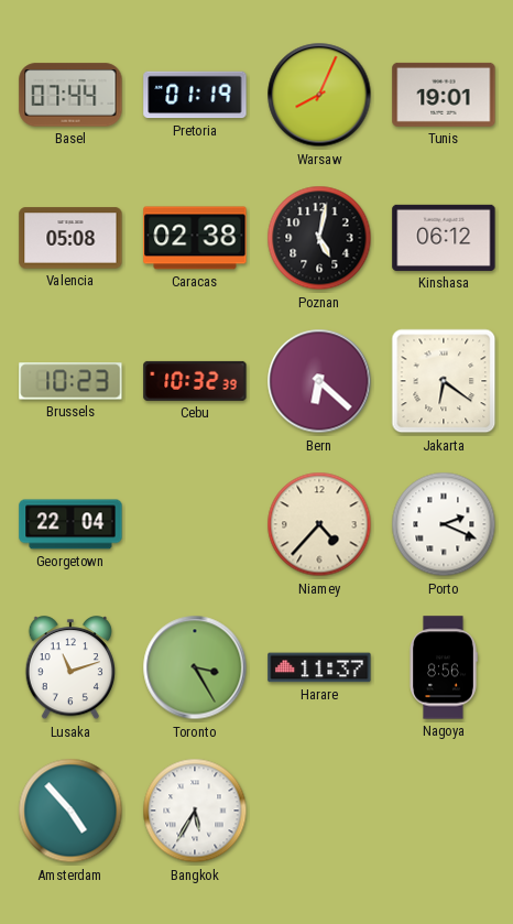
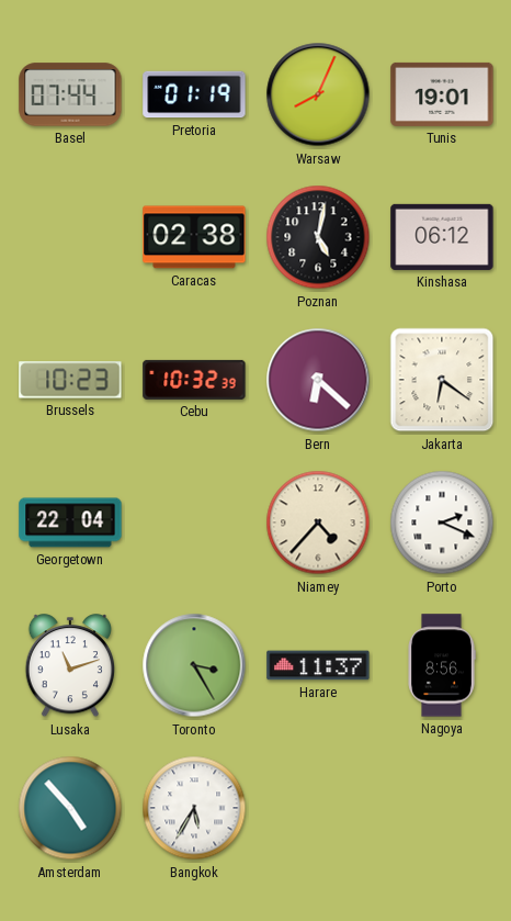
Valencia: 05:08 -> none
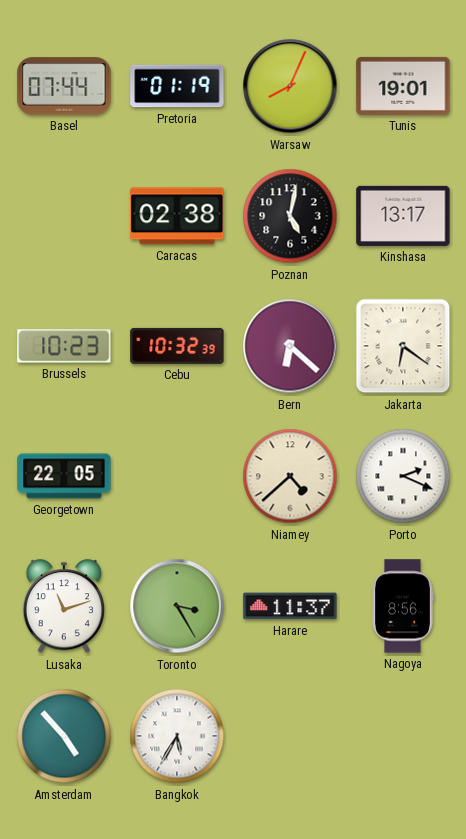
Kinshasa: 06:12 -> 13:17
Georgetown: 22:04 -> 22:05
Niamey: 4:37 -> 4:38
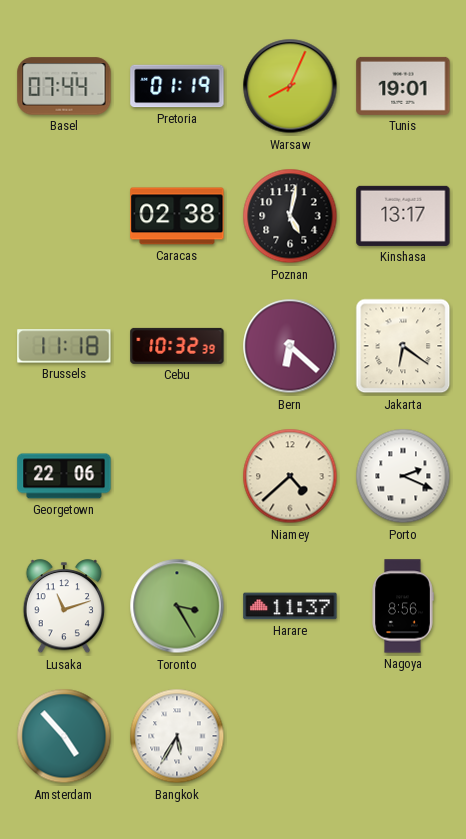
Brussels: 10:23 -> 11:18
Georgetown: 22:05 -> 22:06
